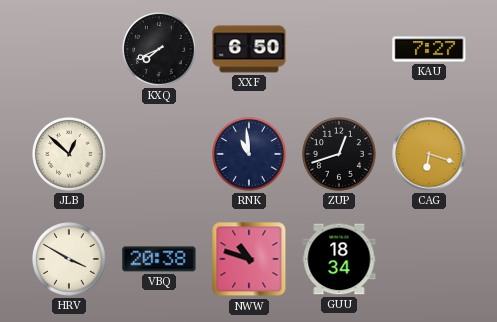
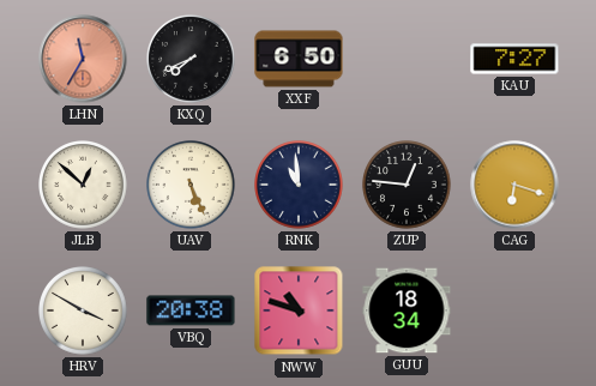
LHN: none -> 11:35
UAV: none -> 5:26
ZUP: 12:42 -> 12:46
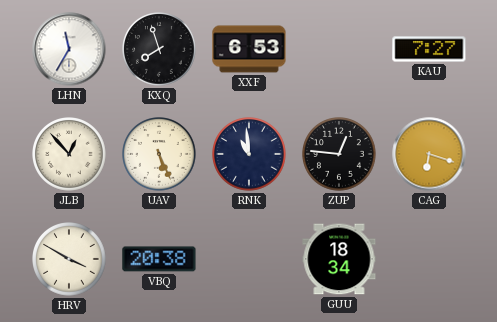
LHN dial: salmon -> white
KXQ: 7:41 -> 7:57
XXF: 6:50 -> 6:53
JLB: 12:52 -> 12:53
NWW: 10:48 -> none
